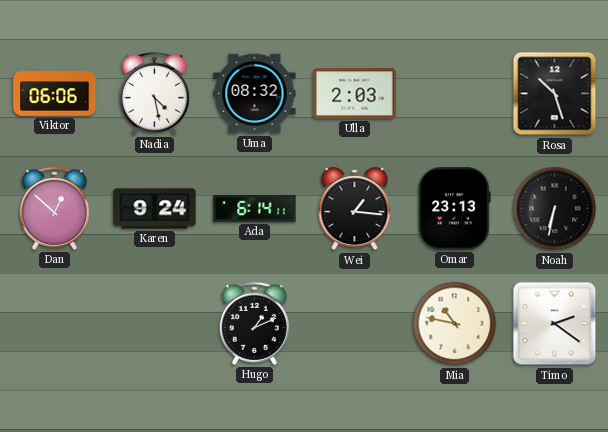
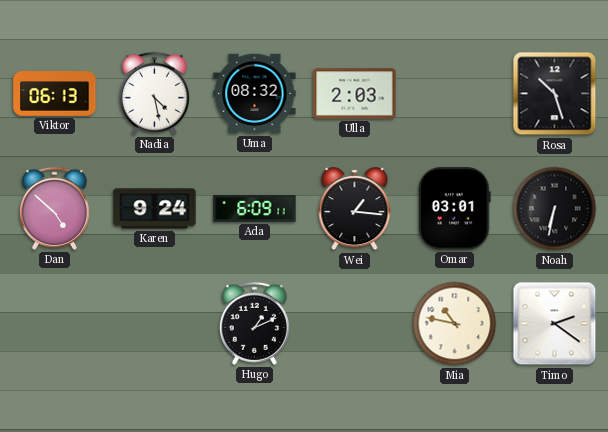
Viktor: 06:06 -> 06:13
Dan: 12:52 -> 4:52
Ada: 6:14 -> 6:09
Omar: 23:13 -> 03:01
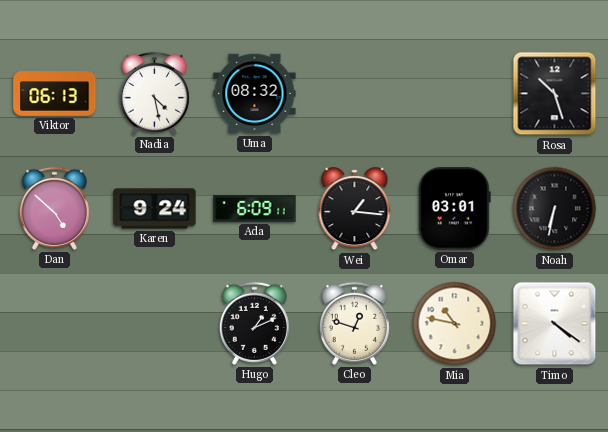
Ulla: 2:03 -> none
Cleo: none -> 12:48
Timo: 2:21 -> 4:21
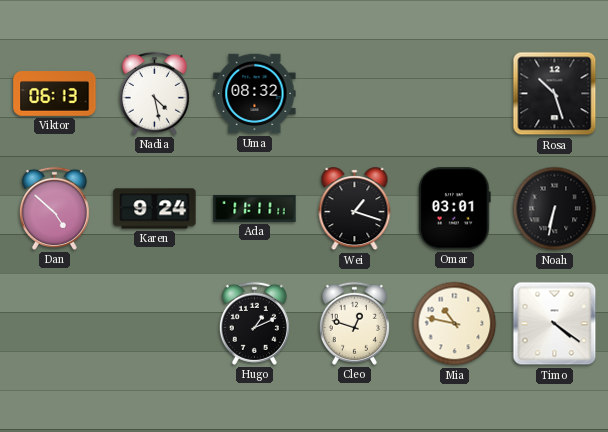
Ada: 6:09 -> 11:11
Wei: 1:16 -> 1:18
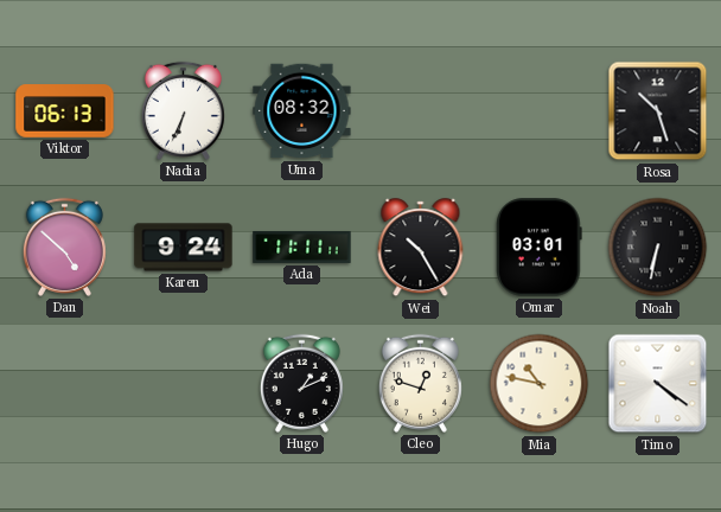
Nadia: 4:28 -> 6:34
Wei: 1:18 -> 10:25
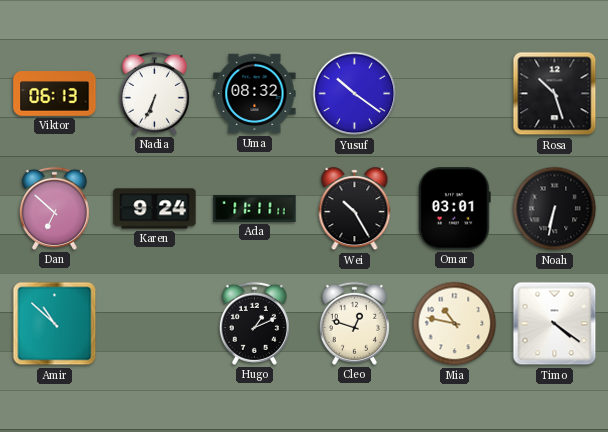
Yusuf: none -> 10:21
Dan: 4:52 -> 6:52
Amir: none -> 10:52
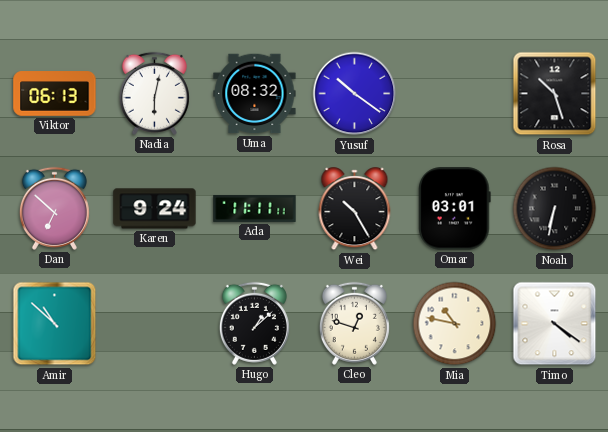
Nadia: 6:34 -> 6:02
Hugo: 1:11 -> 1:08
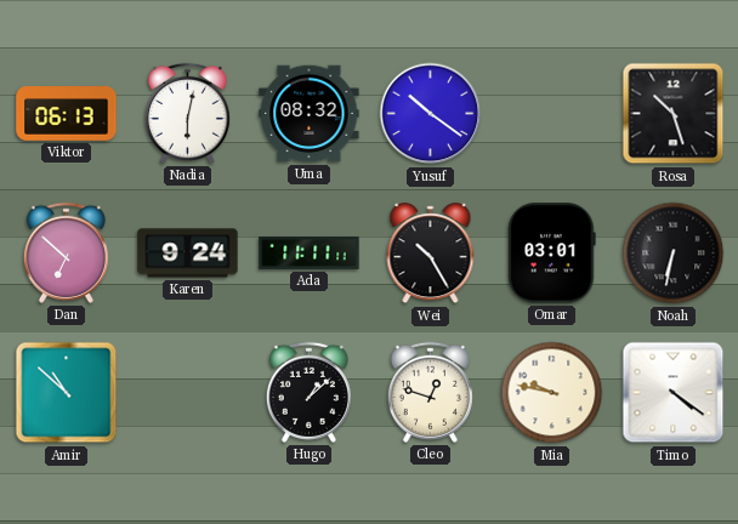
Mia: 10:47 -> 9:47
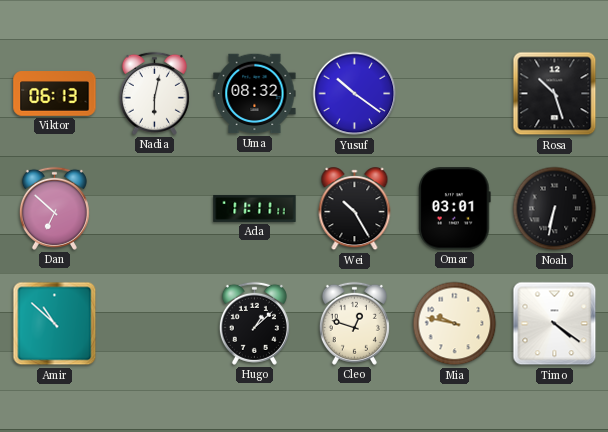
Karen: 9:24 -> none
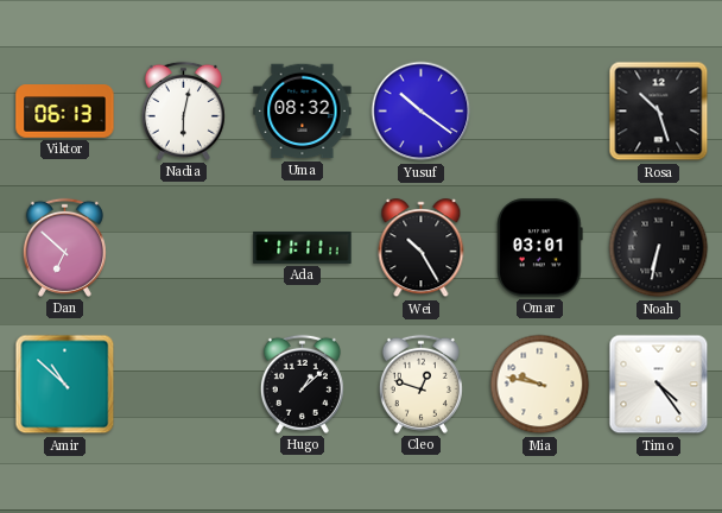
Timo: 4:21 -> 4:24
